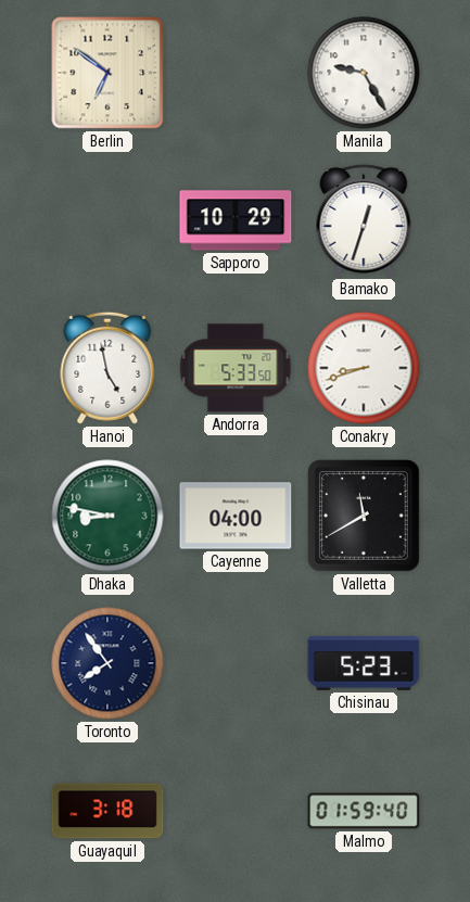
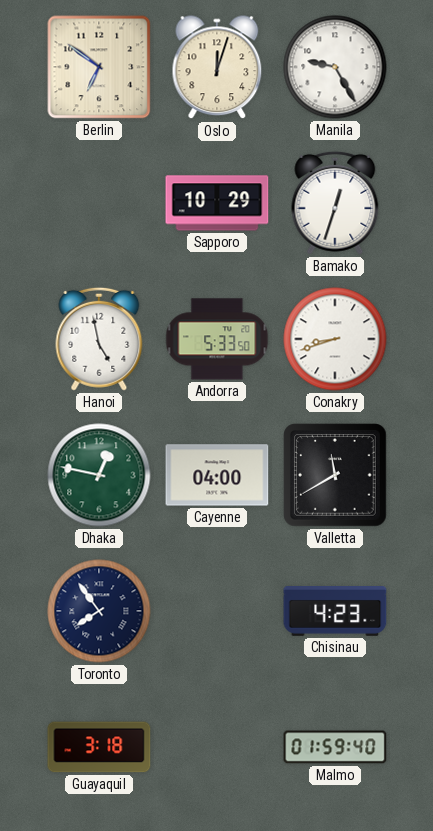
Oslo: none -> 12:03
Dhaka: 8:47 -> 12:47
Chisinau: 5:23 -> 4:23
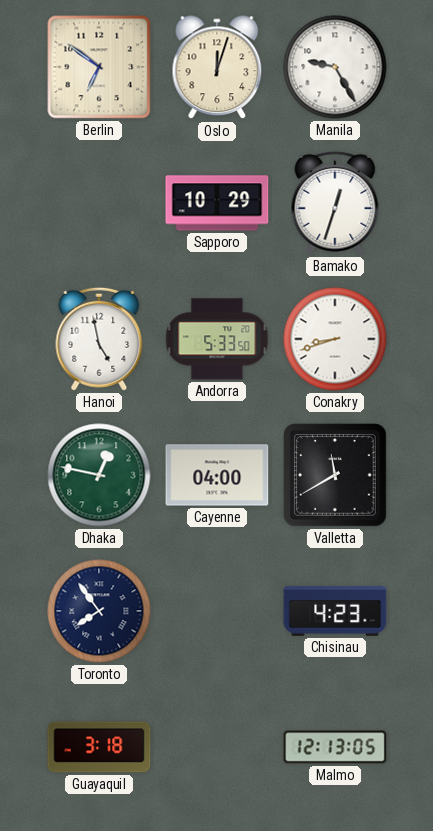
Malmo: 01:59 -> 12:13
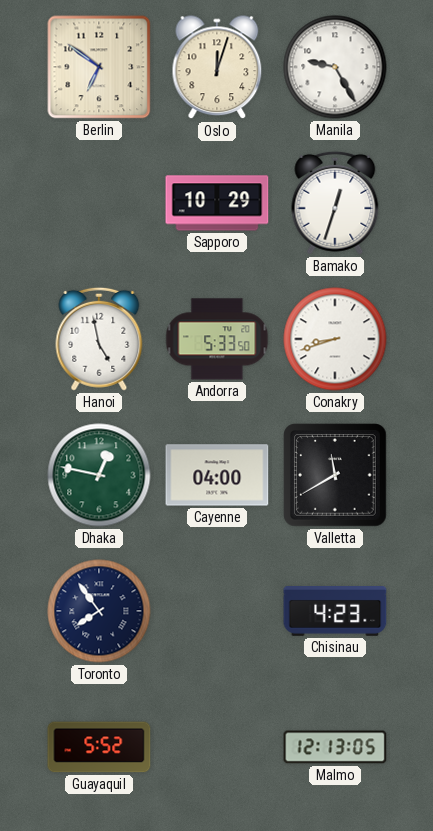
Guayaquil: 3:18 -> 5:52
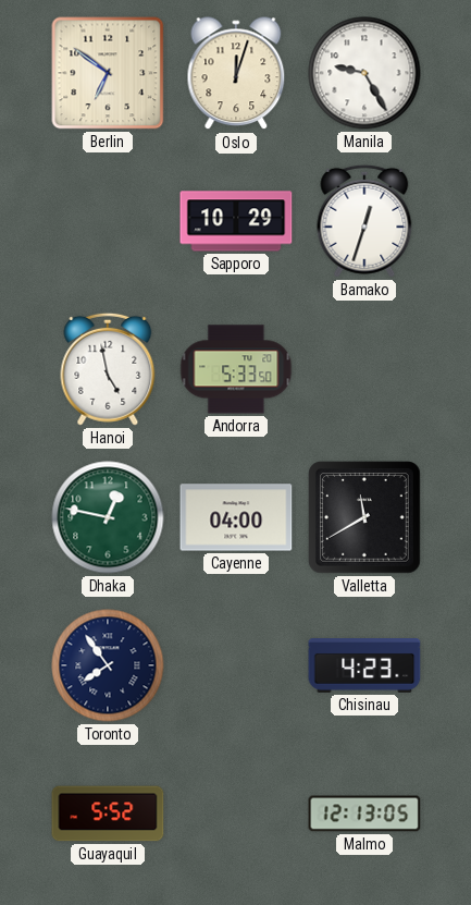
Conakry: 8:42 -> none
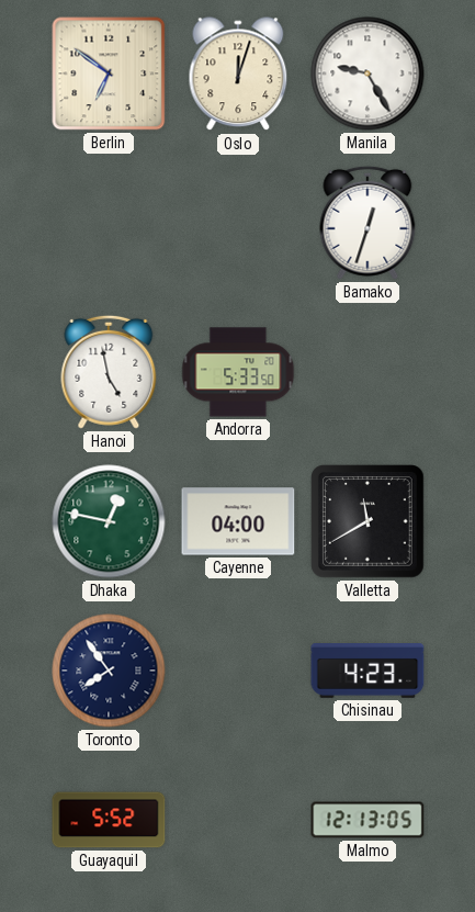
Sapporo: 10:29 -> none
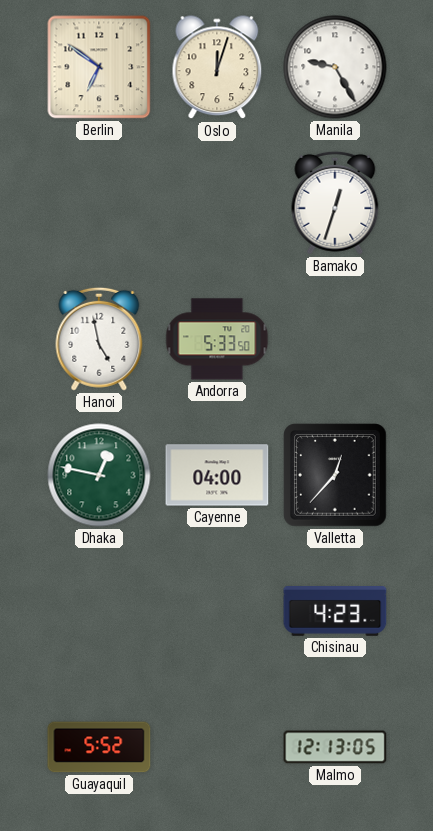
Valletta: 11:40 -> 12:37
Toronto: 7:54 -> none
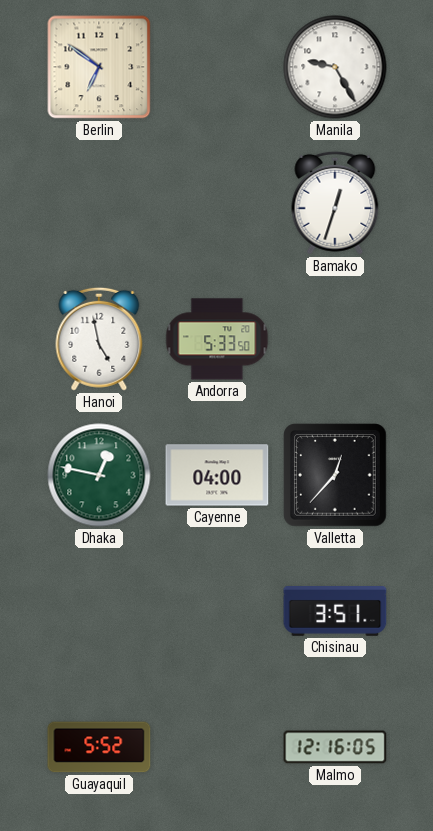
Oslo: 12:03 -> none
Chisinau: 4:23 -> 3:51
Malmo: 12:13 -> 12:16
